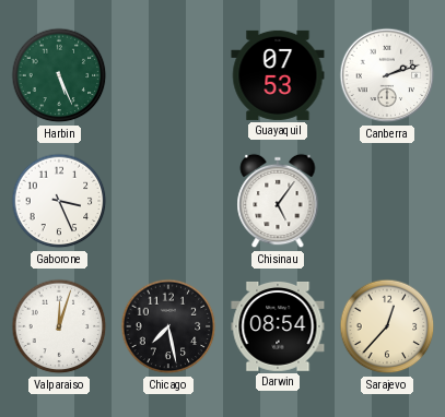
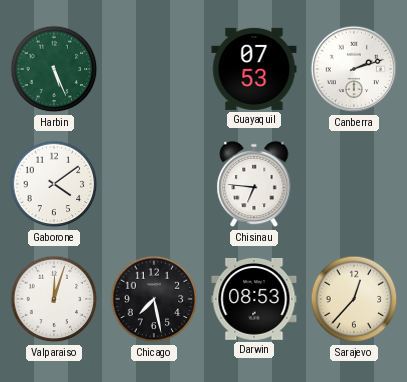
Gaborone: 3:26 -> 4:09
Chisinau: 5:06 -> 6:46
Darwin: 08:54 -> 08:53
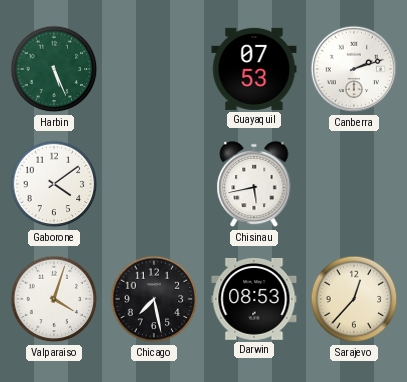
Chisinau: 6:46 -> 5:43
Valparaiso: 12:03 -> 4:03
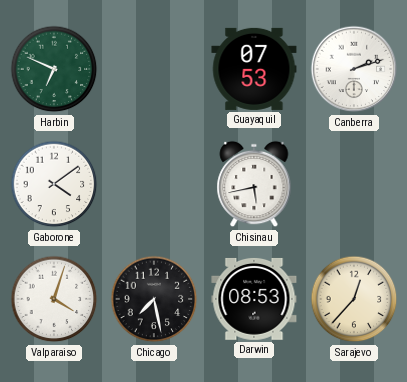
Harbin: 5:26 -> 6:49
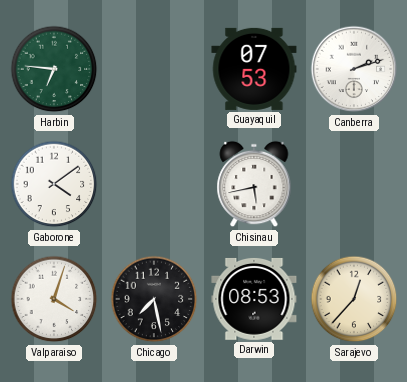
Harbin: 6:49 -> 6:46
